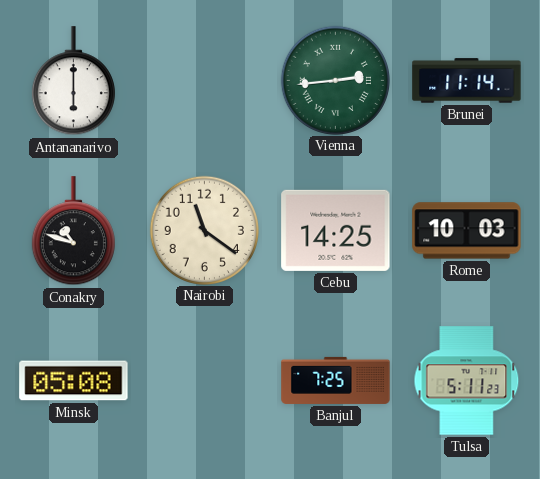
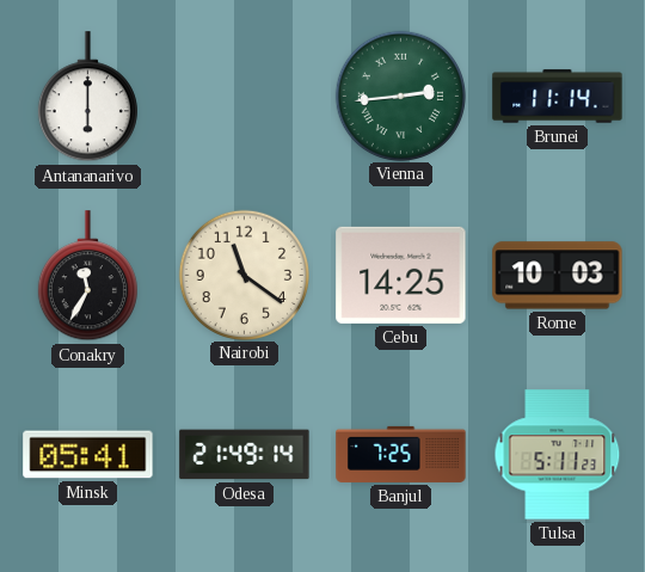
Conakry: 10:48 -> 11:35
Minsk: 05:08 -> 05:41
Odesa: none -> 21:49
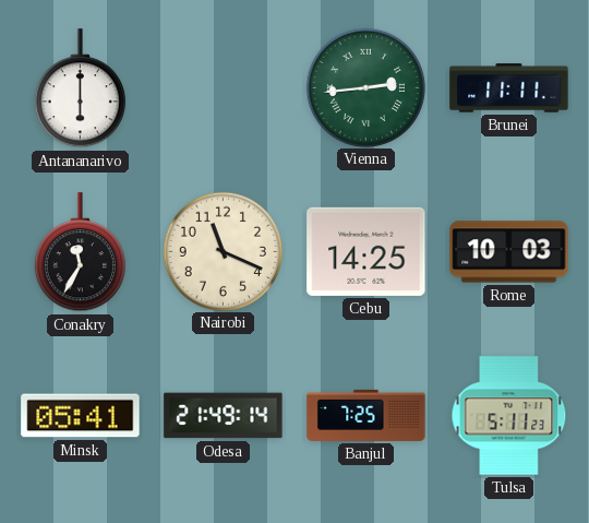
Brunei: 11:14 -> 11:11
Nairobi: 11:21 -> 11:19
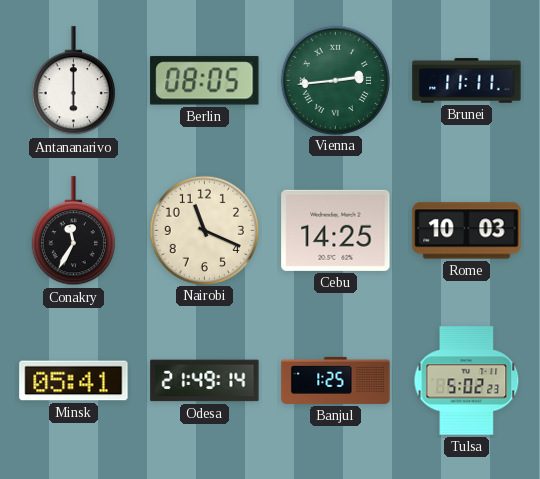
Berlin: none -> 08:05
Banjul: 7:25 -> 1:25
Tulsa: 5:11 -> 5:02
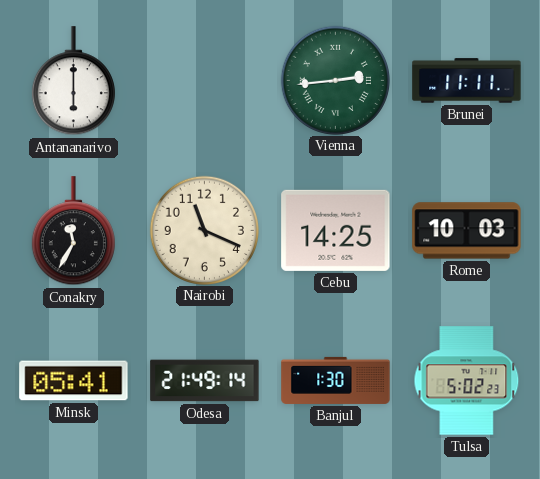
Berlin: 08:05 -> none
Banjul: 1:25 -> 1:30
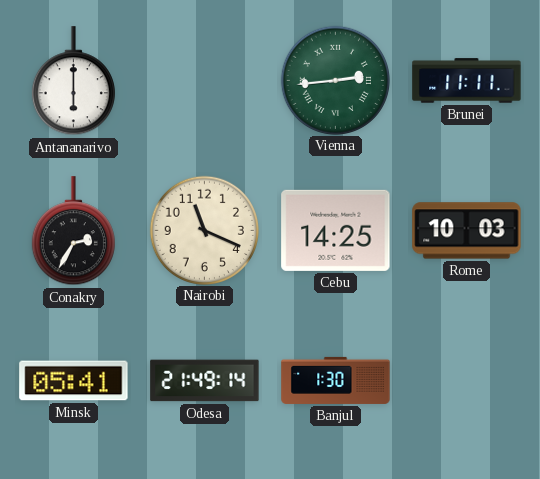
Conakry: 11:35 -> 2:35
Tulsa: 5:02 -> none
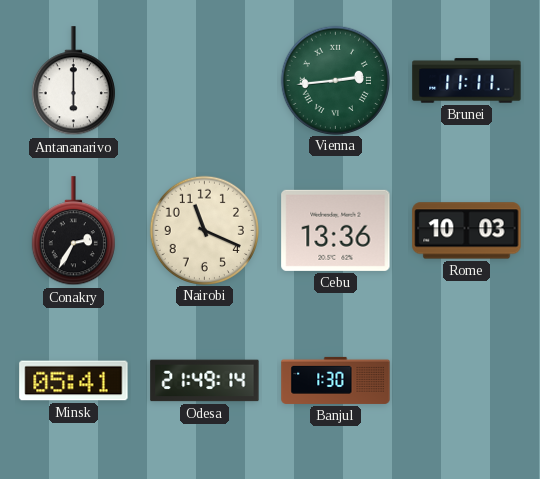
Cebu: 14:25 -> 13:36
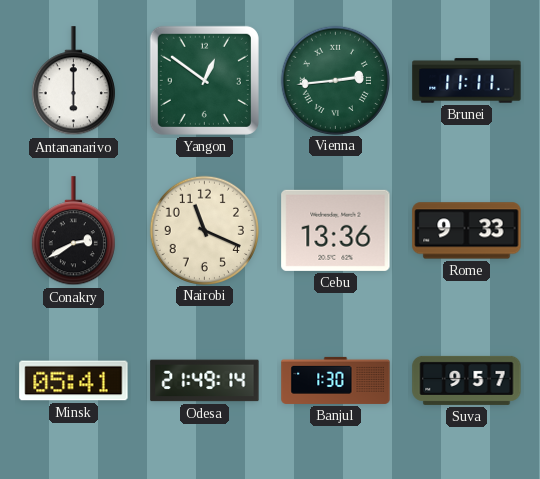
Yangon: none -> 12:51
Conakry: 2:35 -> 2:40
Rome: 10:03 -> 9:33
Suva: none -> 9:57
